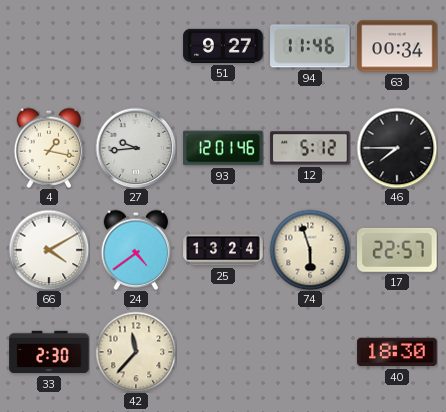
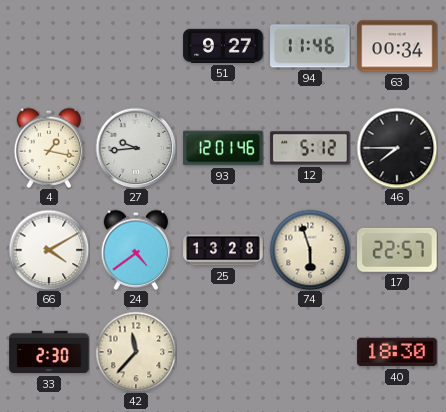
25: 13:24 -> 13:28
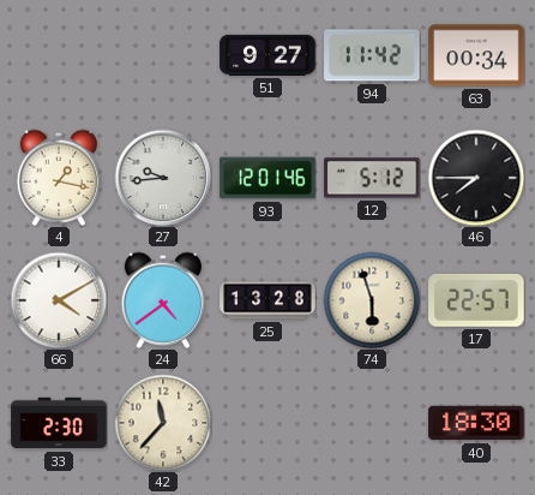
94: 11:46 -> 11:42
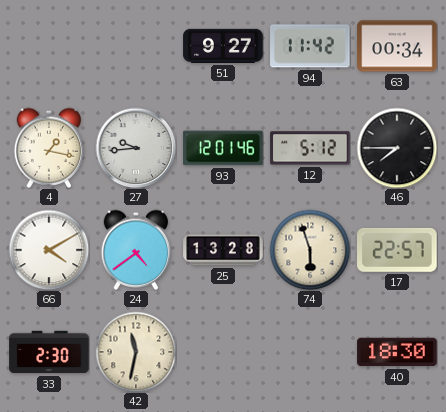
42: 11:37 -> 11:32
